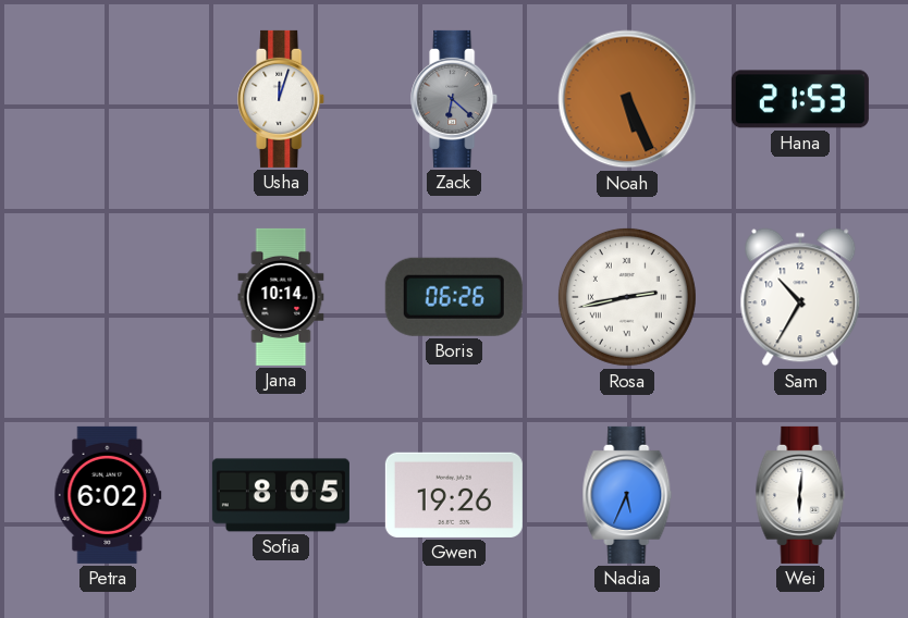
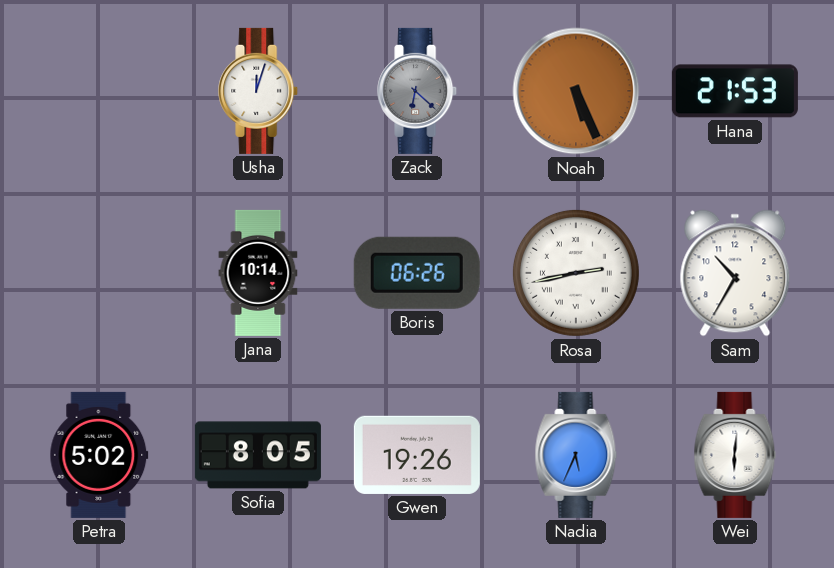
Petra: 6:02 -> 5:02
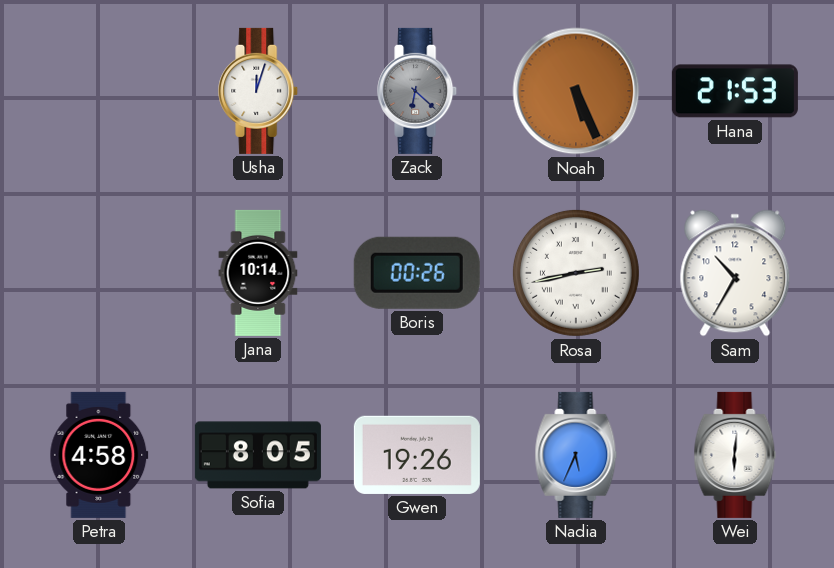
Boris: 06:26 -> 00:26
Petra: 5:02 -> 4:58
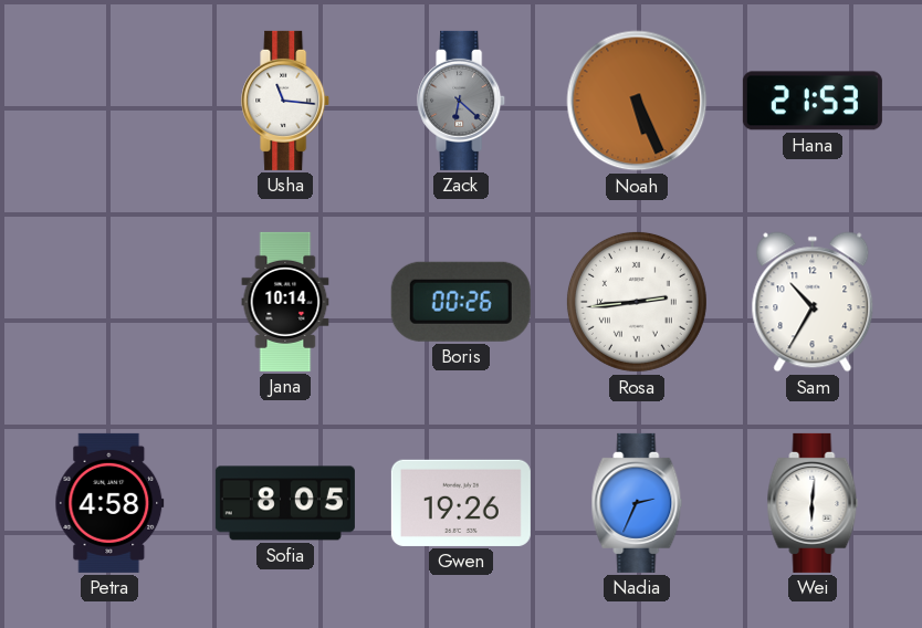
Usha: 12:03 -> 11:16
Rosa: 2:43 -> 2:44
Nadia: 5:34 -> 2:34
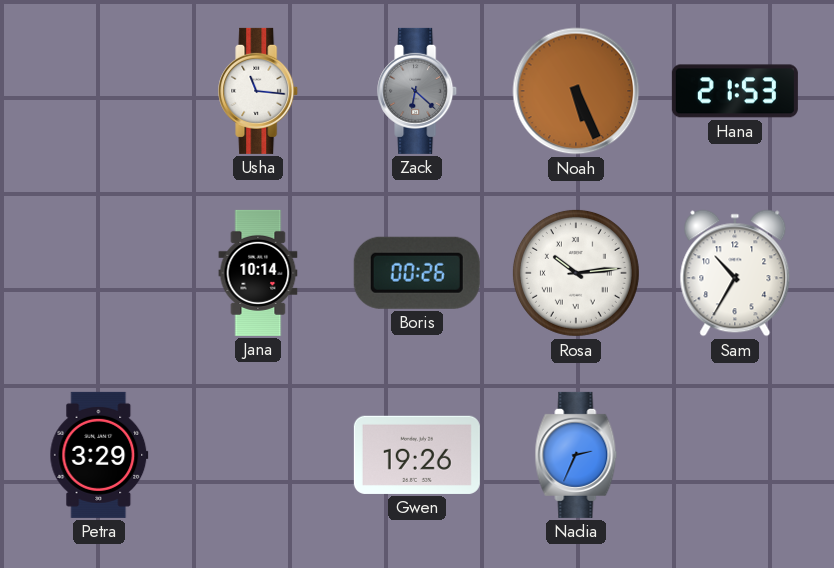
Rosa: 2:44 -> 10:14
Petra: 4:58 -> 3:29
Sofia: 8:05 -> none
Wei: 6:01 -> none
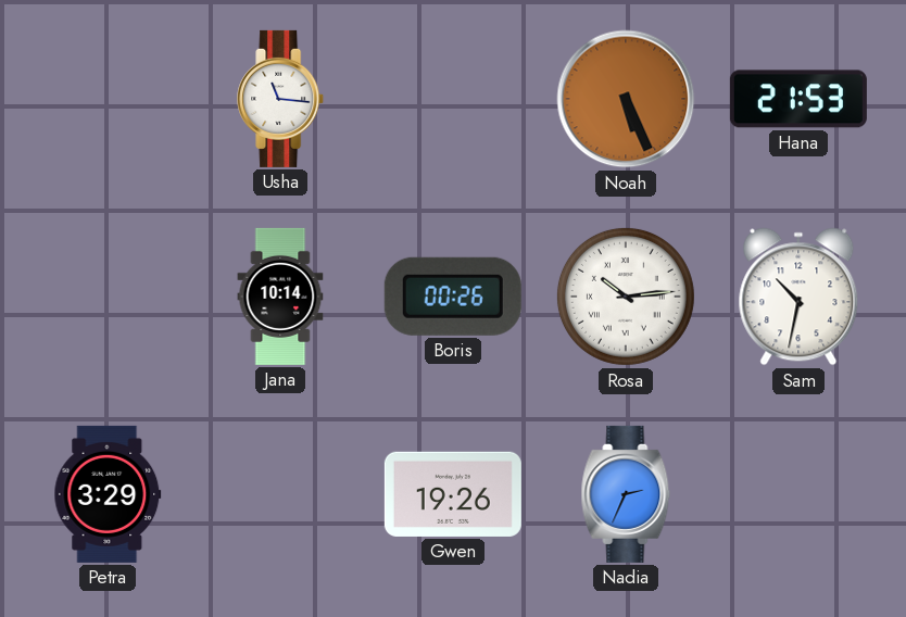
Zack: 6:22 -> none
Sam: 10:35 -> 10:32
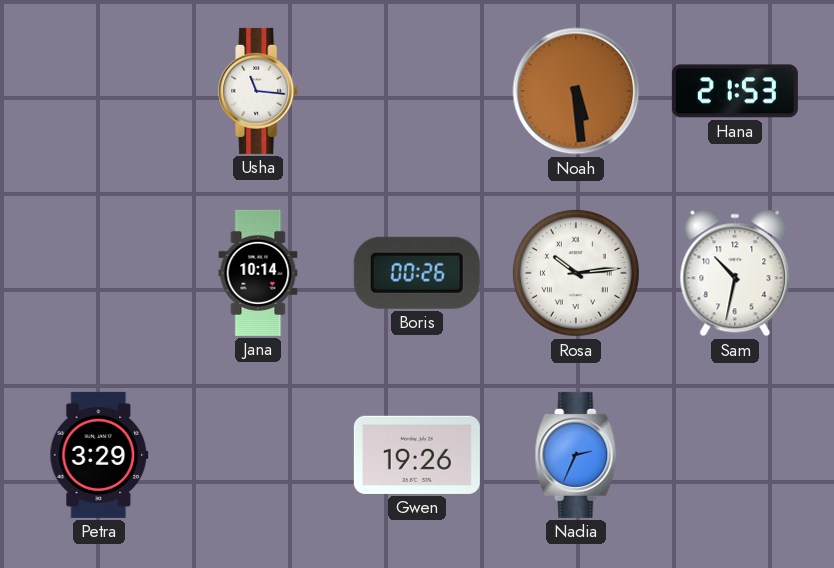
Noah: 5:26 -> 5:29
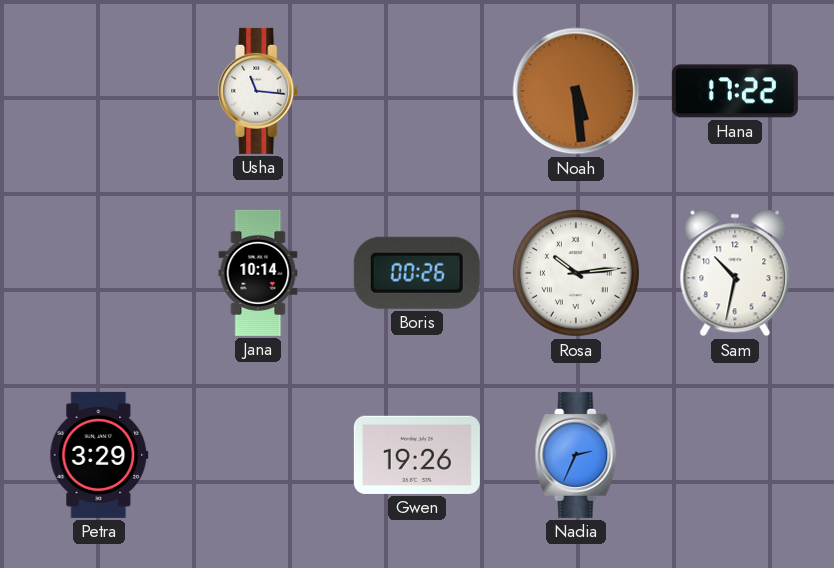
Hana: 21:53 -> 17:22
